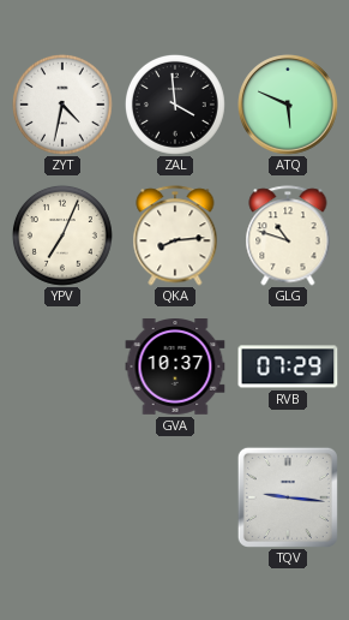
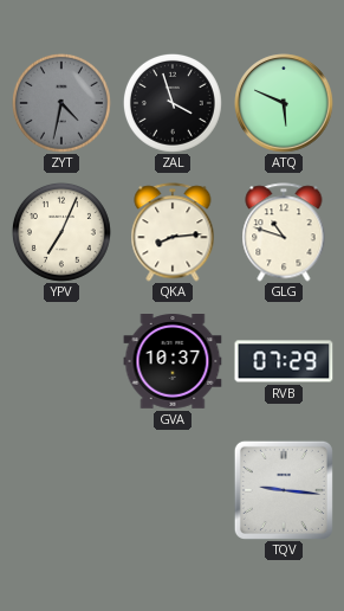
ZYT dial: white -> grey
ZAL: 3:59 -> 3:57
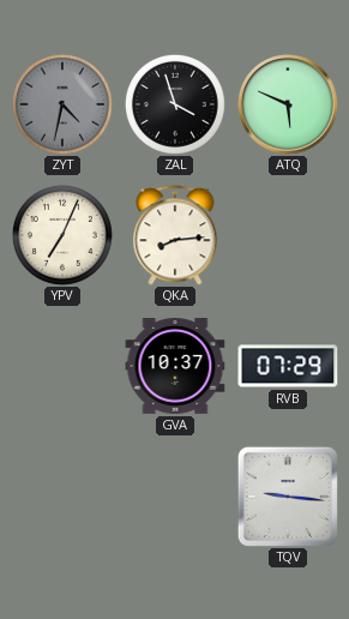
GLG: 10:48 -> none
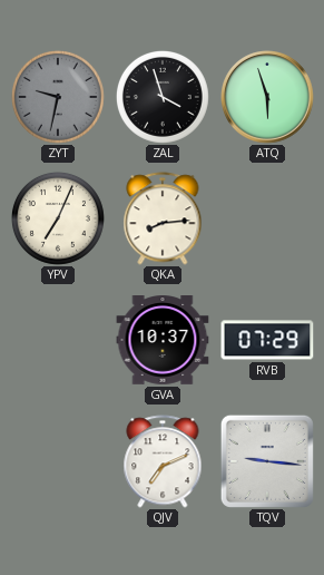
ZYT: 4:32 -> 9:32
ATQ: 5:49 -> 5:57
QJV: none -> 7:11
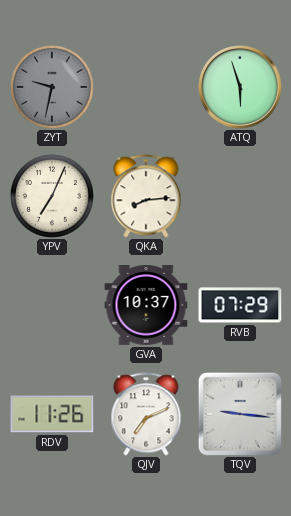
ZAL: 3:57 -> none
RDV: none -> 11:26
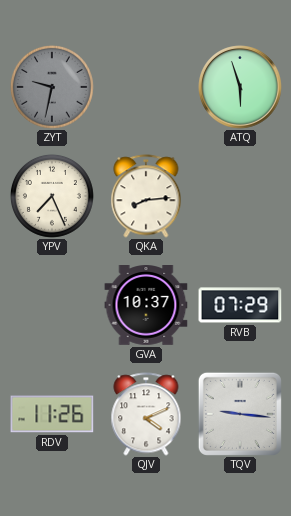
YPV: 7:04 -> 7:26
QJV: 7:11 -> 4:11
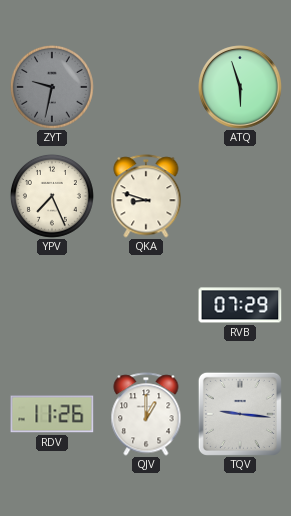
QKA: 8:14 -> 8:48
GVA: 10:37 -> none
QJV: 4:11 -> 1:00
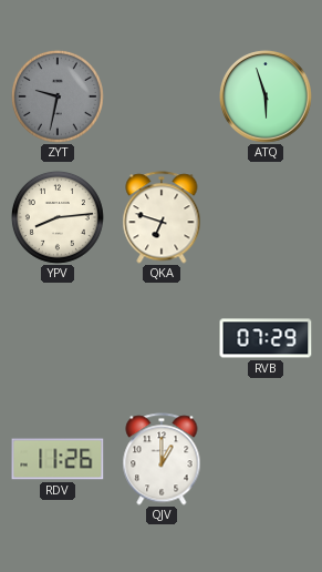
YPV: 7:26 -> 8:14
QKA: 8:48 -> 6:48
TQV: 9:16 -> none
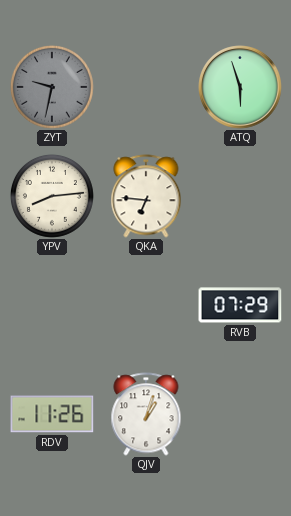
QKA: 6:48 -> 6:46
QJV: 1:00 -> 1:03
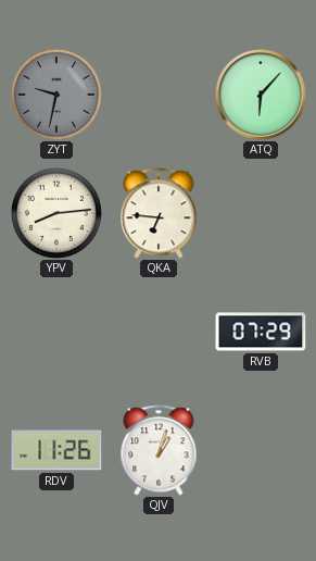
ATQ: 5:57 -> 6:07
